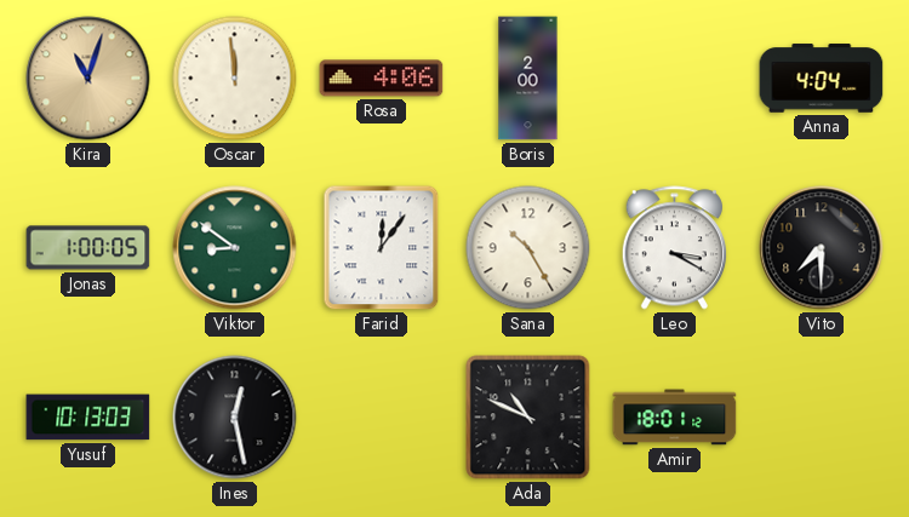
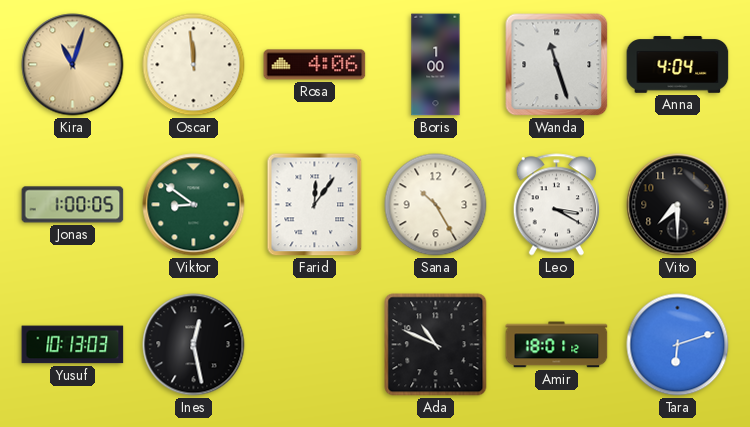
Boris: 2:00 -> 1:00
Wanda: none -> 11:27
Tara: none -> 6:12
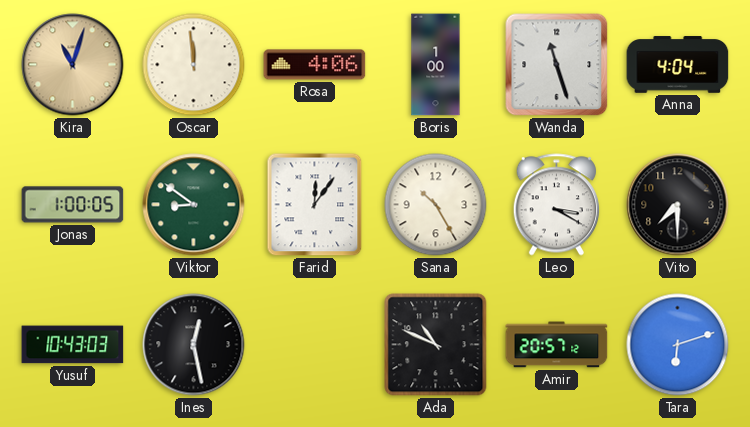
Yusuf: 10:13 -> 10:43
Amir: 18:01 -> 20:57
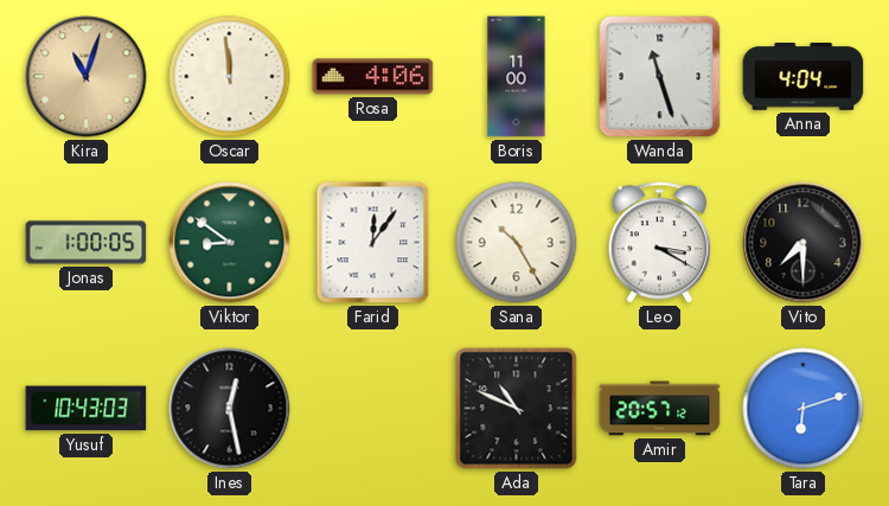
Boris: 1:00 -> 11:00
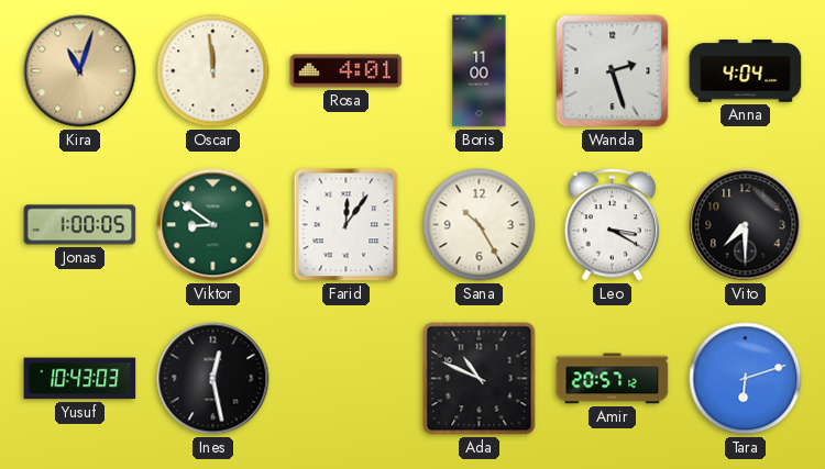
Rosa: 4:06 -> 4:01
Wanda: 11:27 -> 2:27
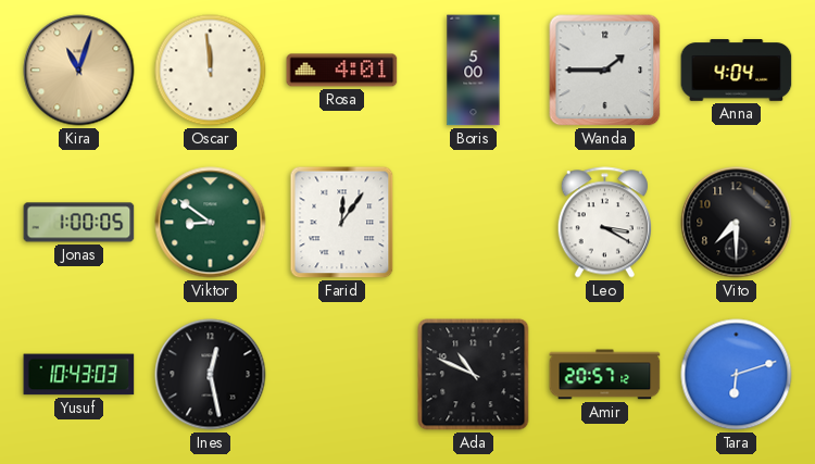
Boris: 11:00 -> 5:00
Wanda: 2:27 -> 1:45
Sana: 10:25 -> none
